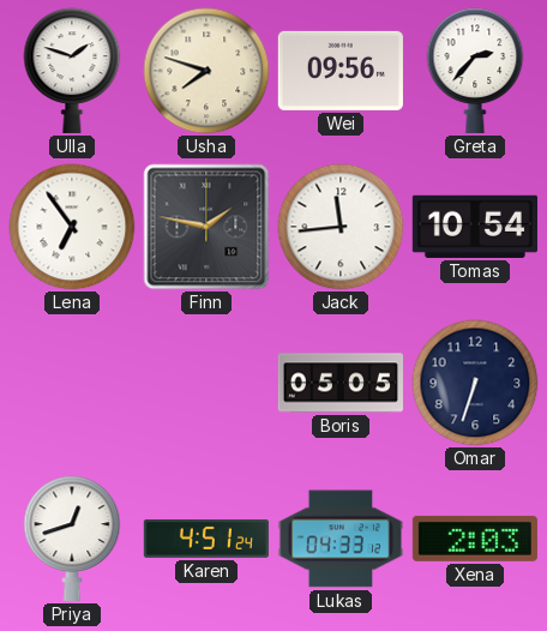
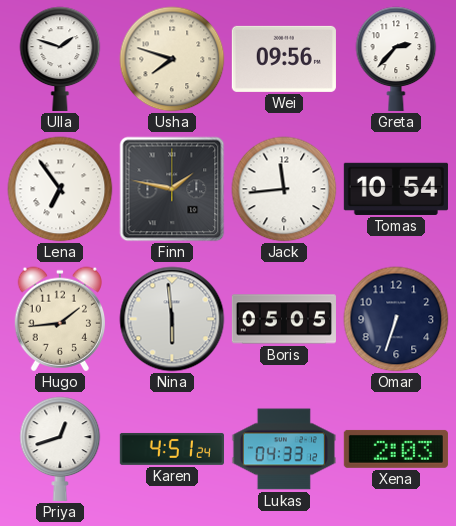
Hugo: none -> 1:44
Nina: none -> 5:59
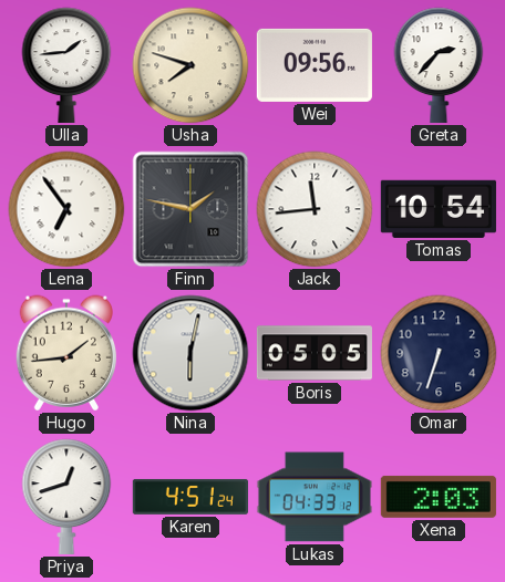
Ulla: 1:48 -> 1:44
Nina: 5:59 -> 6:02
